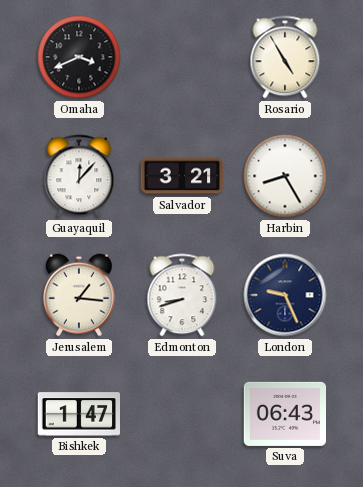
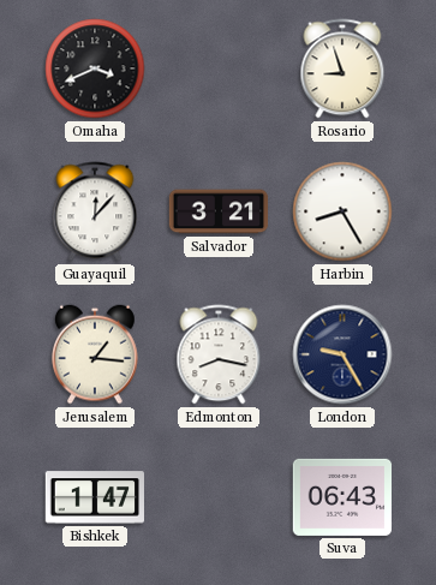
Rosario: 4:55 -> 8:57
Edmonton: 8:42 -> 8:17
London: 9:26 -> 9:25
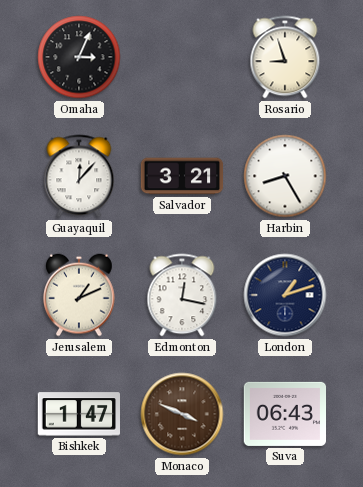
Omaha: 3:41 -> 3:04
Jerusalem: 1:16 -> 1:11
Edmonton: 8:17 -> 12:17
London: 9:25 -> 1:12
Monaco: none -> 3:49
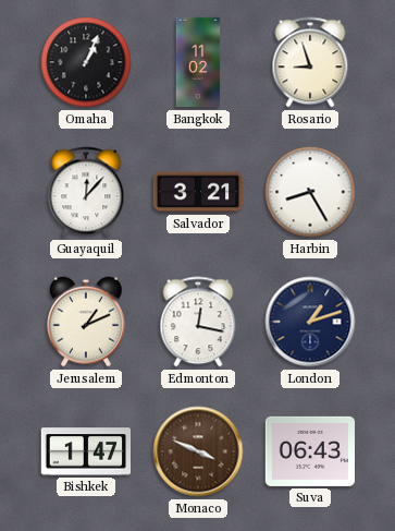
Omaha: 3:04 -> 1:04
Bangkok: none -> 11:02
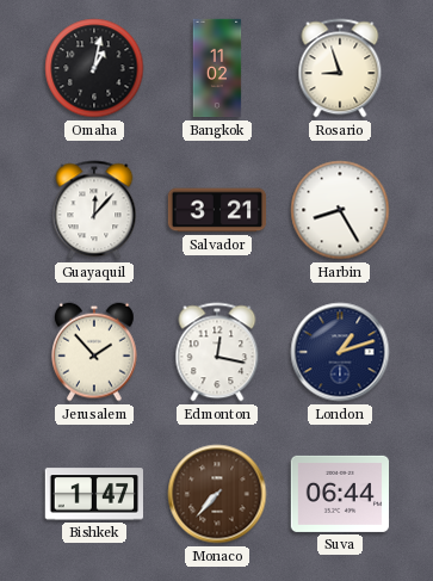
Omaha: 1:04 -> 1:02
Jerusalem: 1:11 -> 1:53
Monaco: 3:49 -> 7:37
Suva: 06:43 -> 06:44
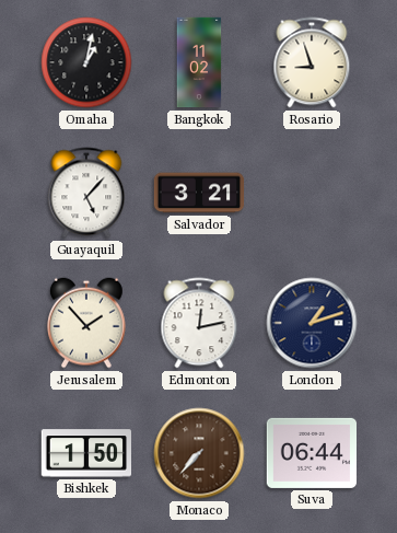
Guayaquil: 12:07 -> 5:07
Harbin: 8:25 -> none
Edmonton: 12:17 -> 12:13
Bishkek: 1:47 -> 1:50
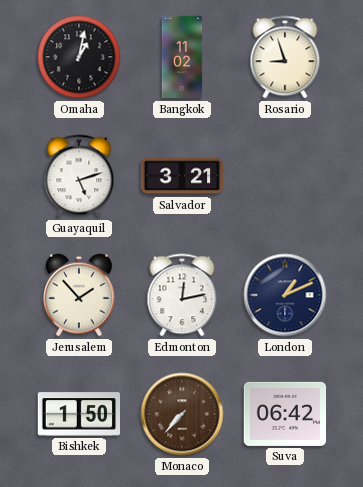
Guayaquil: 5:07 -> 5:12
London: 1:12 -> 1:11
Suva: 06:44 -> 06:42
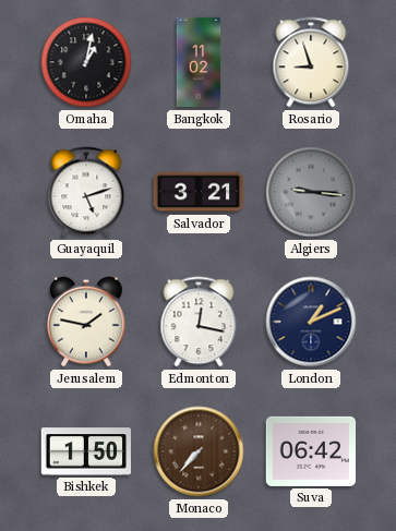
Algiers: none -> 9:16
Jerusalem: 1:53 -> 1:47
Edmonton: 12:13 -> 12:17
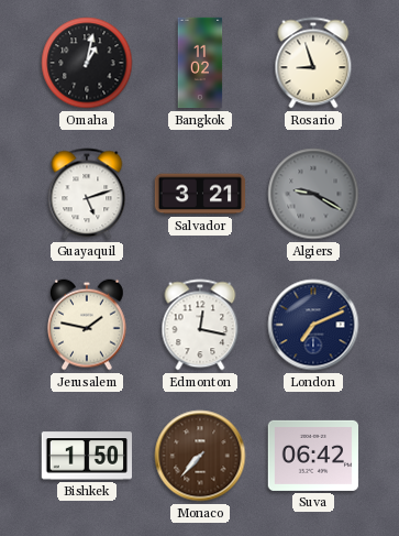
Algiers: 9:16 -> 9:20
London: 1:11 -> 7:11
